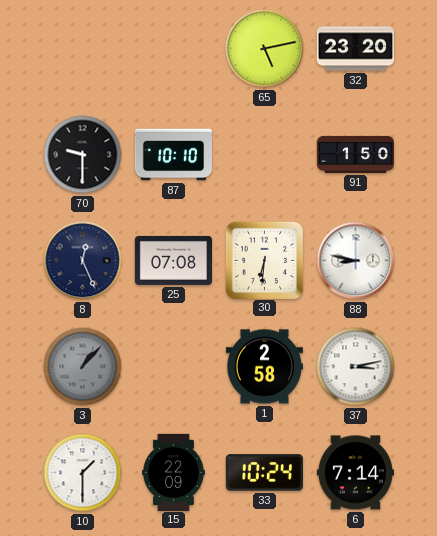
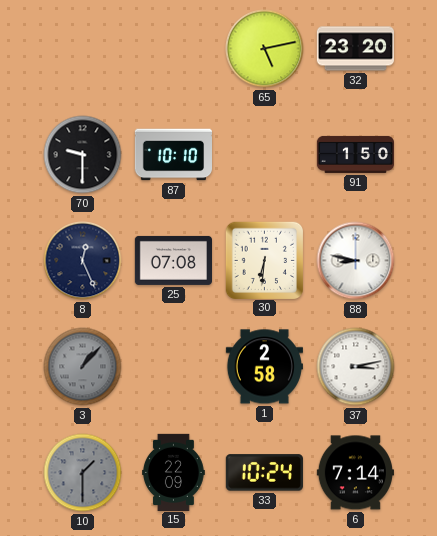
10 dial: white -> grey
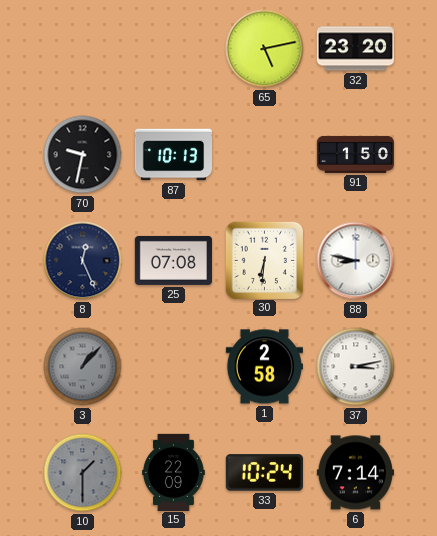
70: 9:30 -> 9:32
87: 10:10 -> 10:13
